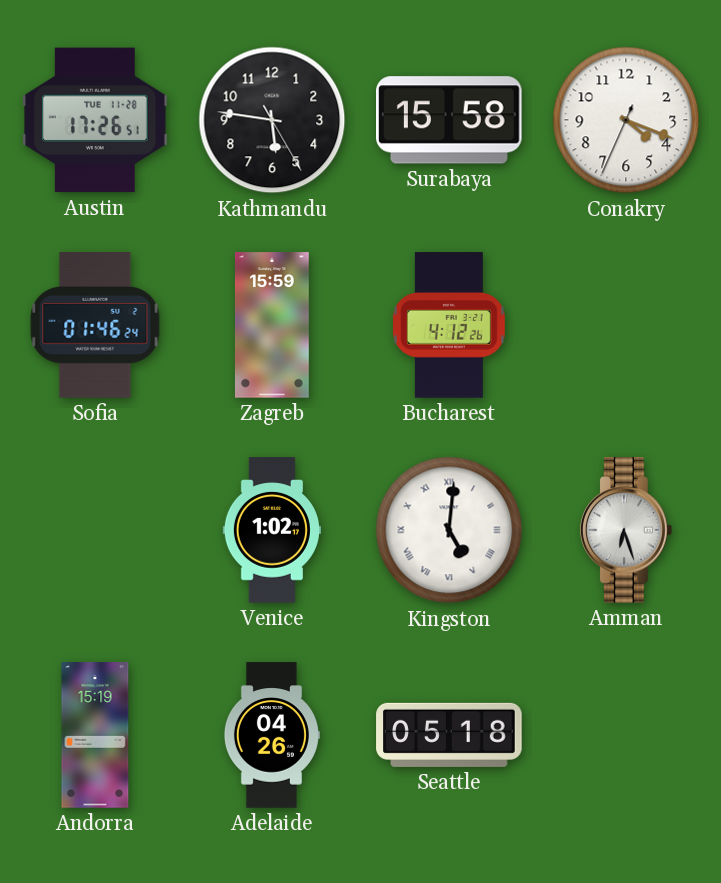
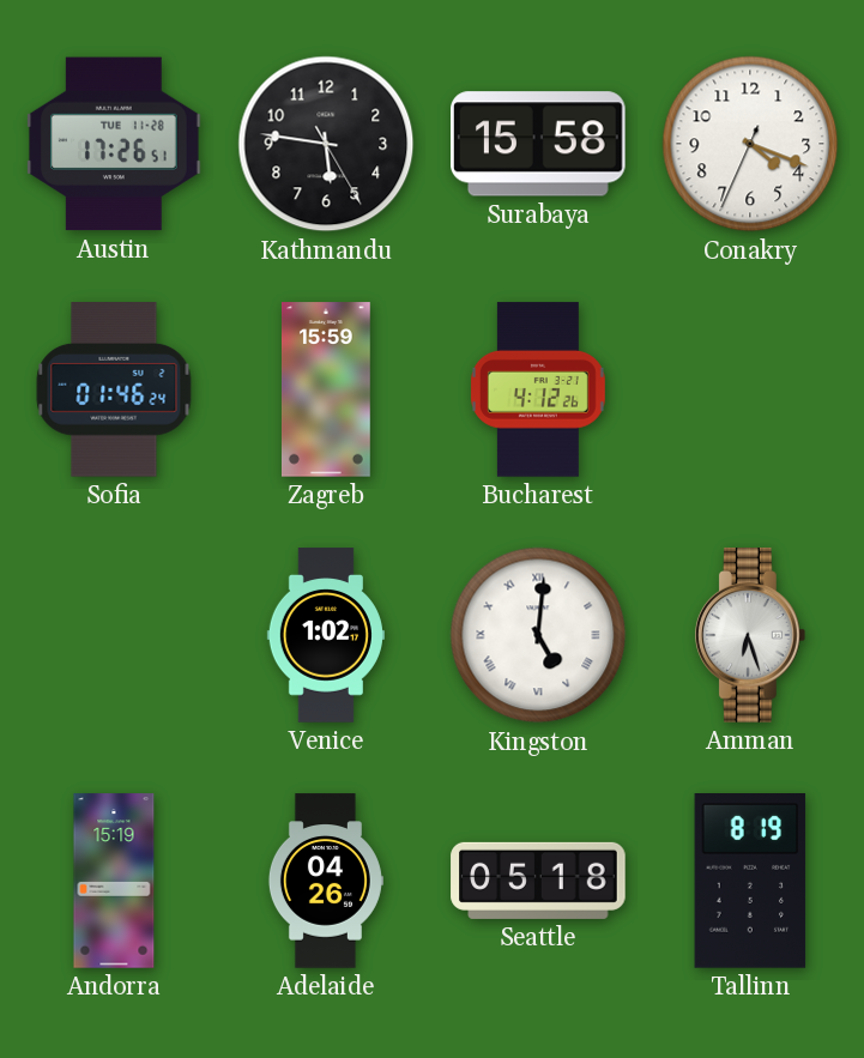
Tallinn: none -> 8:19
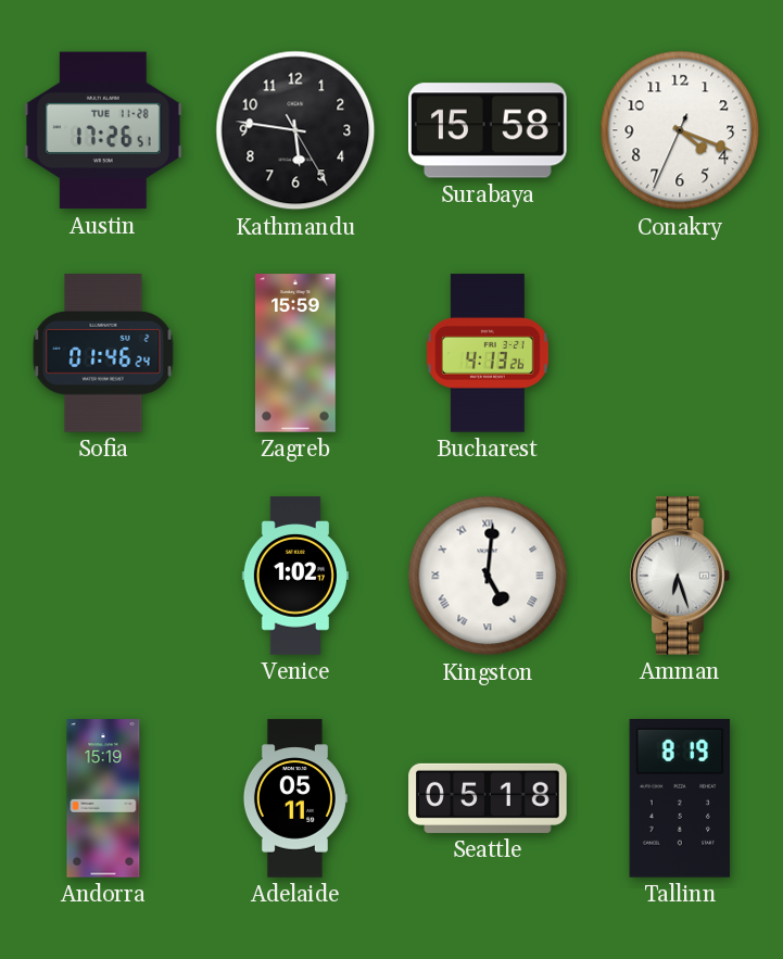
Bucharest: 4:12 -> 4:13
Adelaide: 04:26 -> 05:11
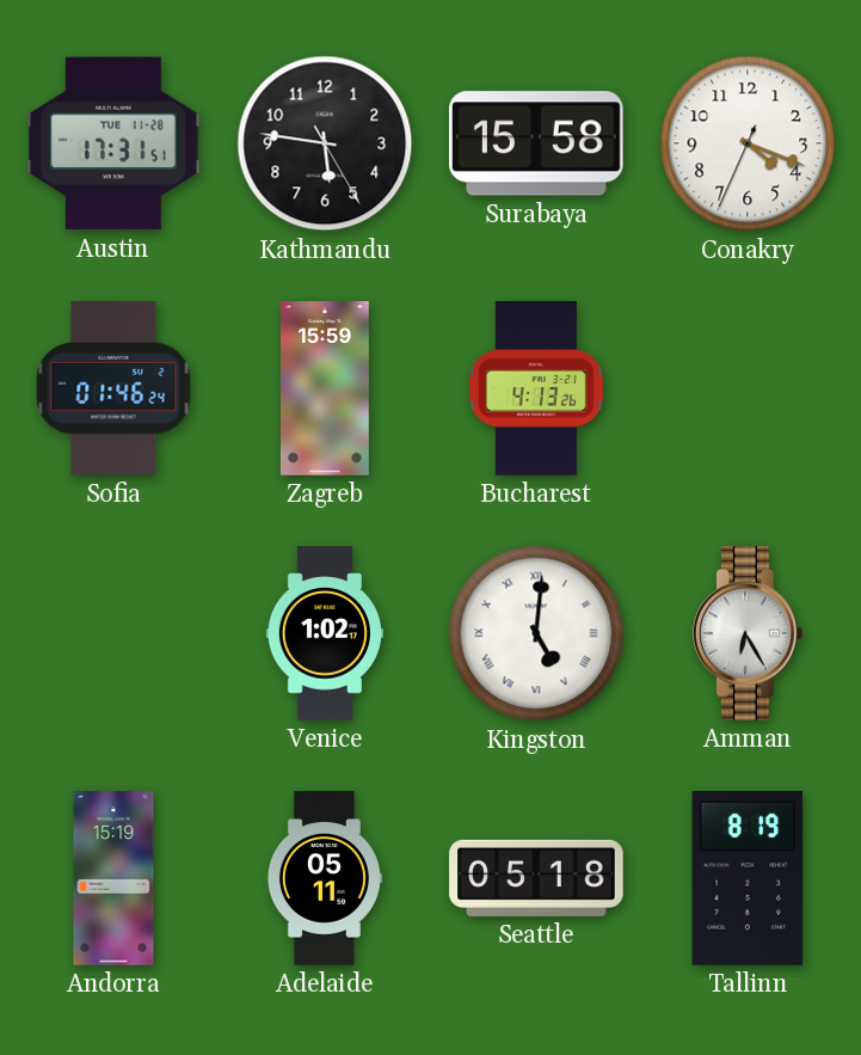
Austin: 17:26 -> 17:31
Amman: 6:27 -> 6:25
